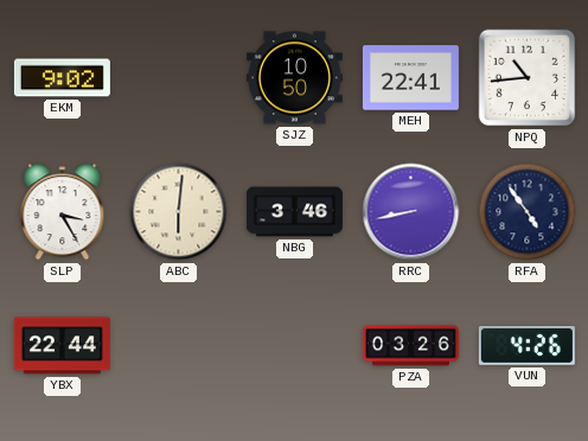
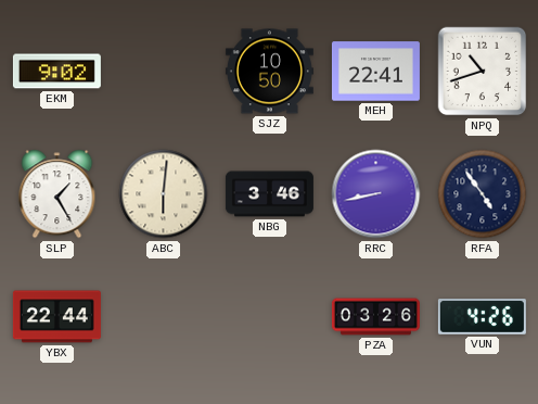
NPQ: 10:44 -> 10:42
SLP: 3:25 -> 1:25
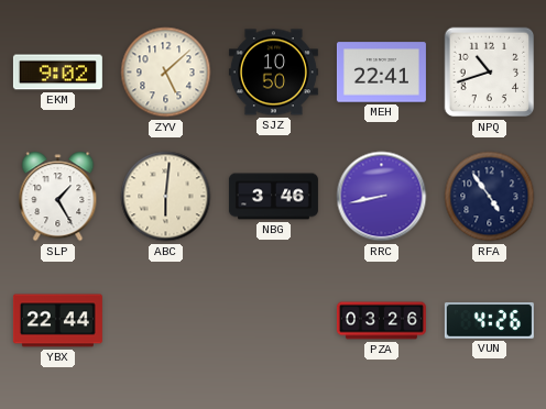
ZYV: none -> 5:08
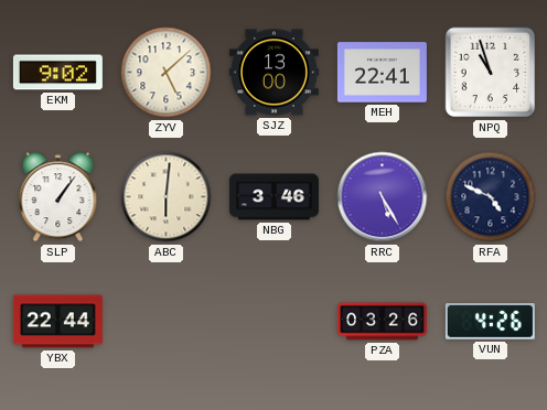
SJZ: 10:50 -> 13:00
NPQ: 10:42 -> 10:57
SLP: 1:25 -> 1:06
RRC: 8:43 -> 5:25
RFA: 4:54 -> 4:49
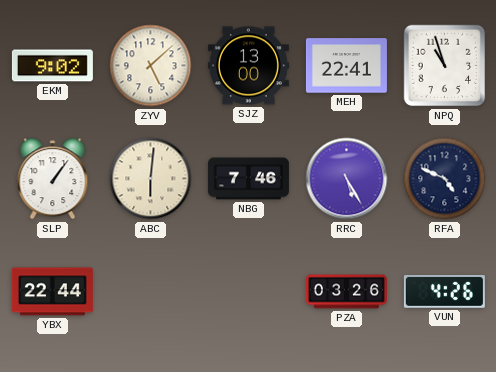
NBG: 3:46 -> 7:46
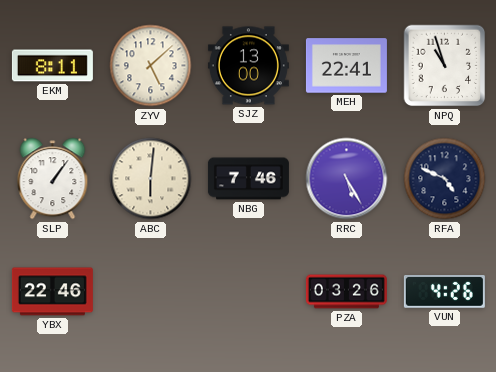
EKM: 9:02 -> 8:11
YBX: 22:44 -> 22:46
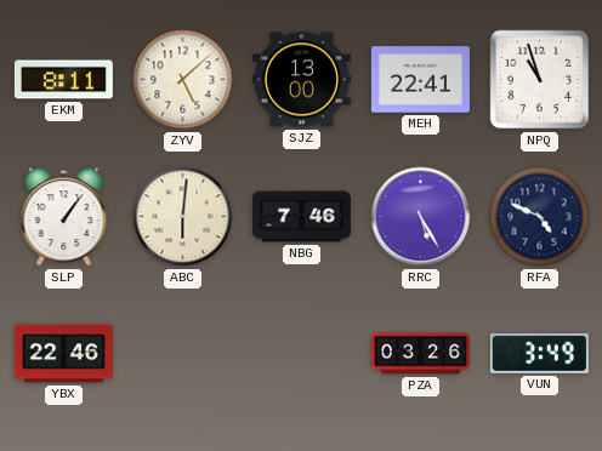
VUN: 4:26 -> 3:49
